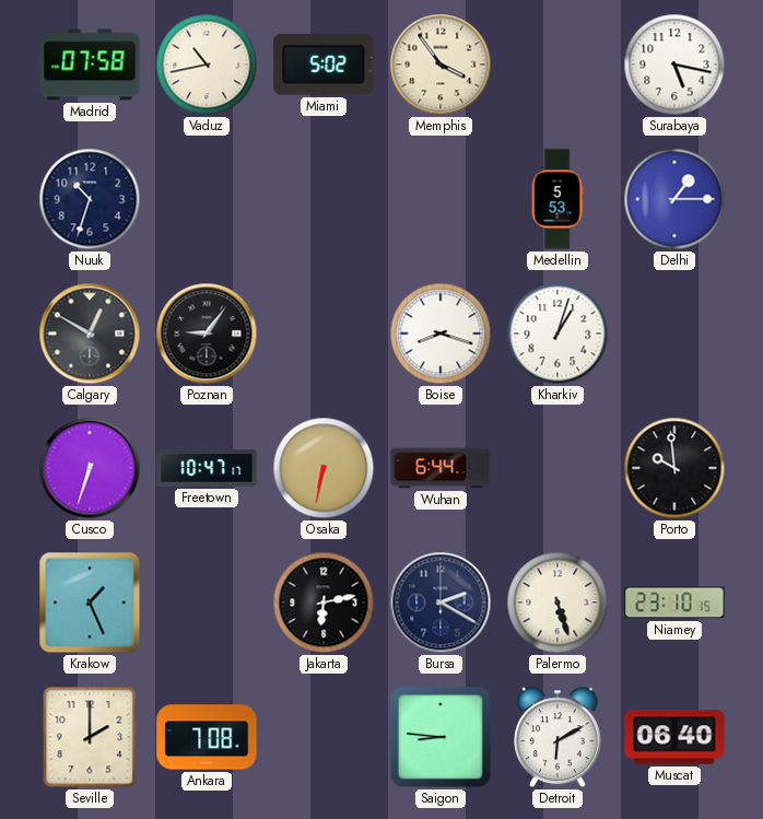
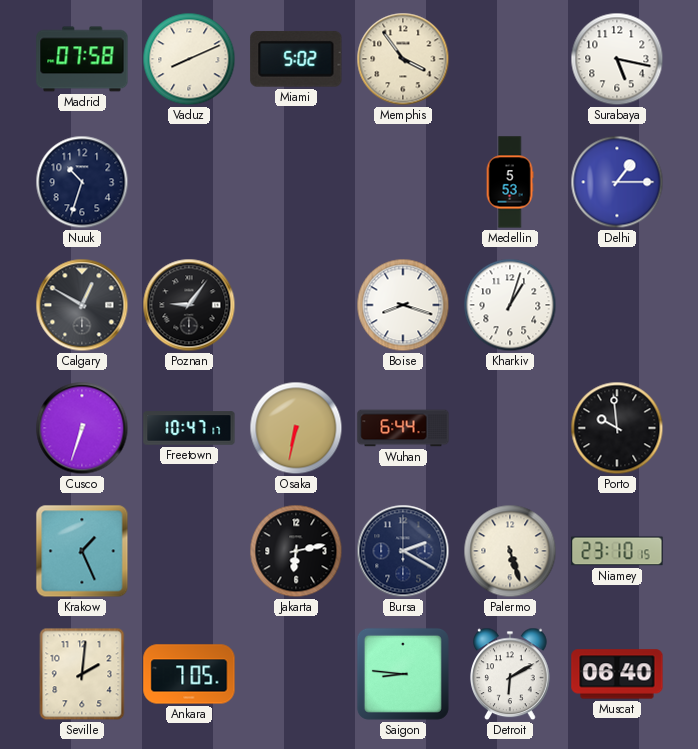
Vaduz: 10:43 -> 8:11
Seville: 2:00 -> 2:01
Ankara: 7:08 -> 7:05
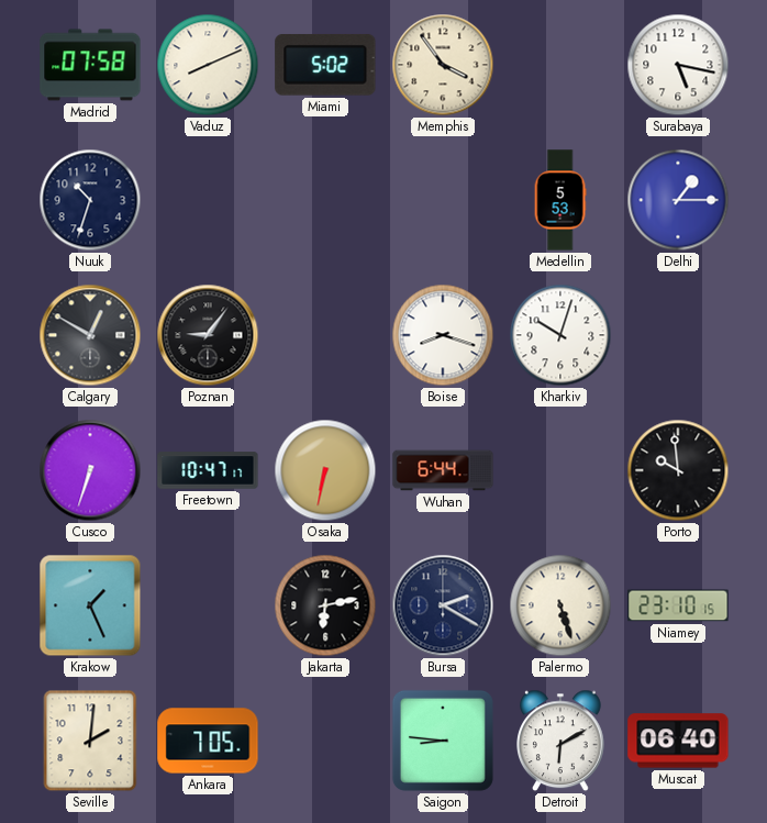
Kharkiv: 1:03 -> 10:03
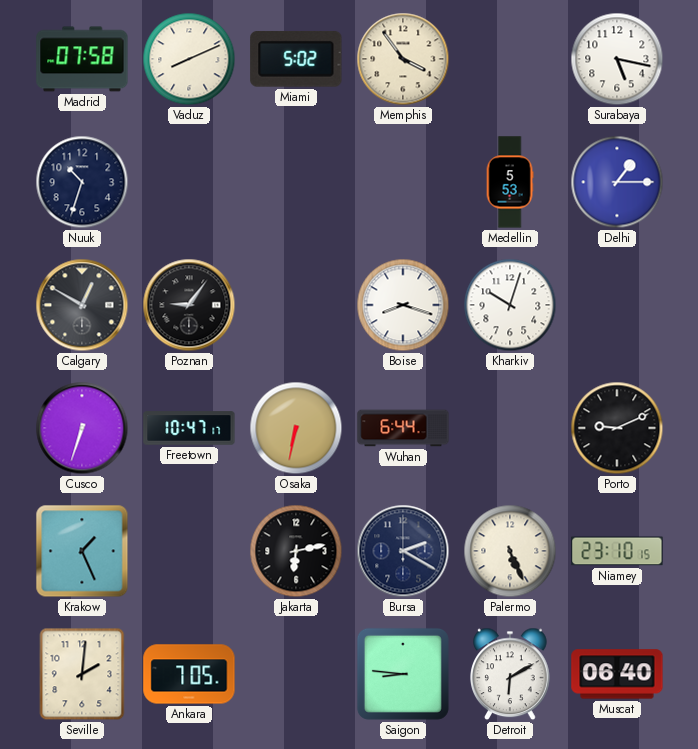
Porto: 9:59 -> 9:11
Palermo: 5:27 -> 5:26
